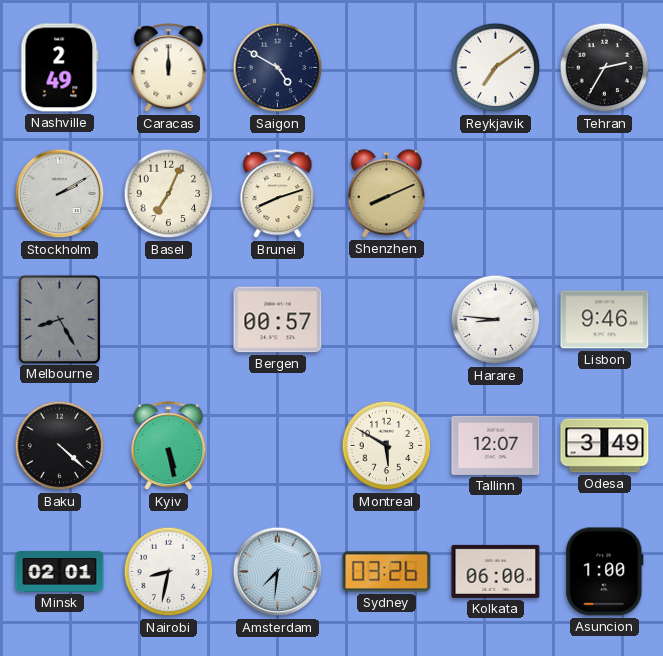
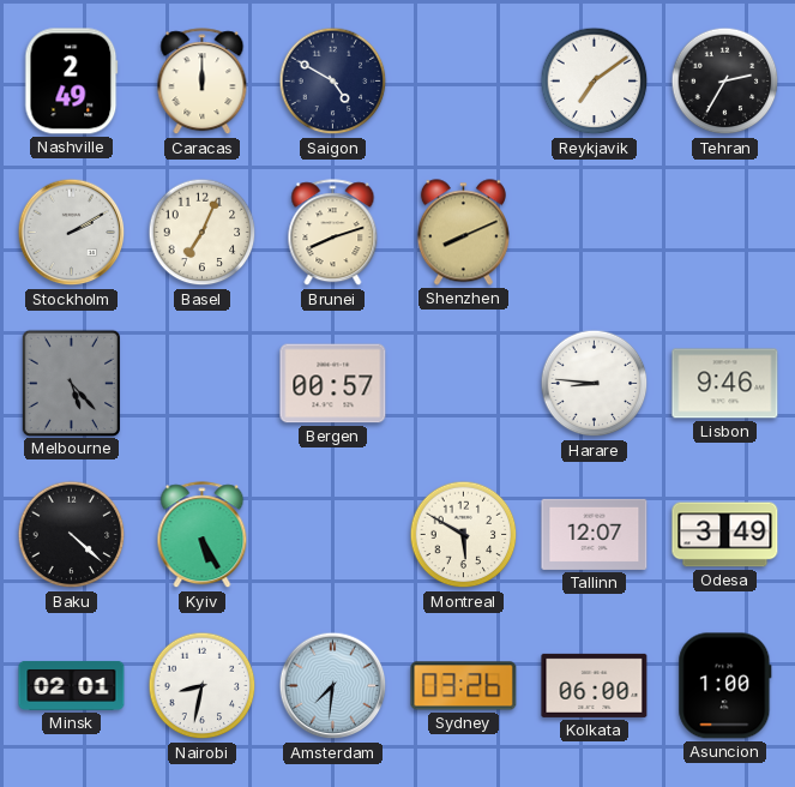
Melbourne: 8:25 -> 5:23
Kyiv: 5:28 -> 5:25
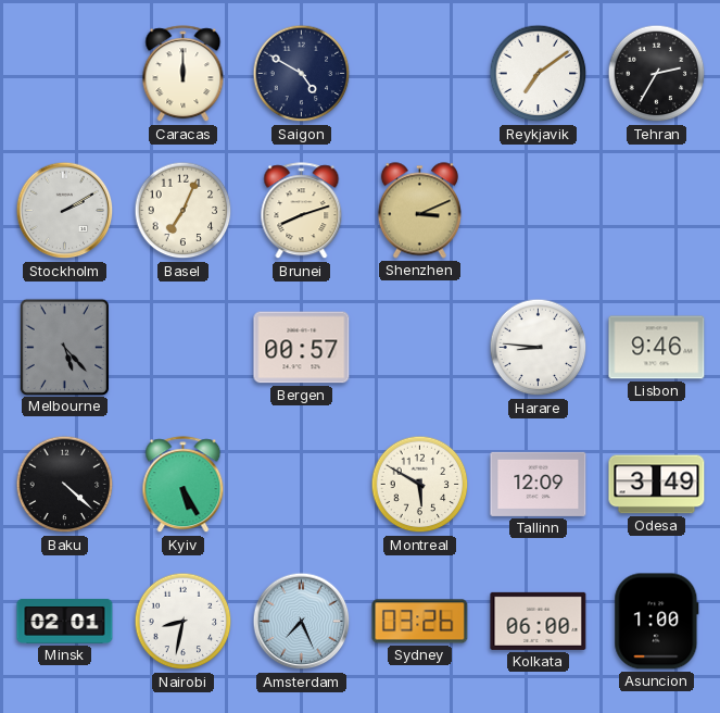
Nashville: 2:49 -> none
Shenzhen: 8:11 -> 3:11
Tallinn: 12:07 -> 12:09
Amsterdam: 7:31 -> 7:26
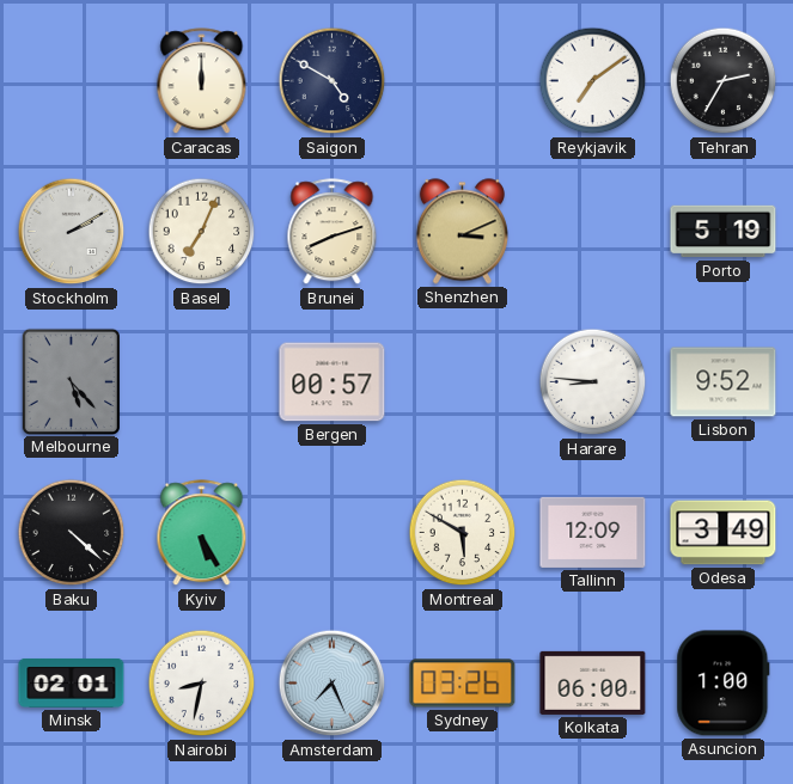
Porto: none -> 5:19
Lisbon: 9:46 -> 9:52
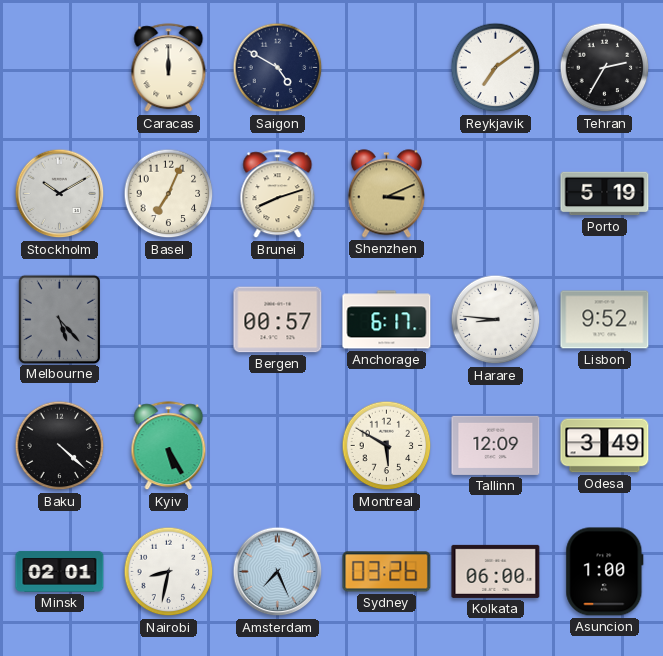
Stockholm: 2:10 -> 10:10
Anchorage: none -> 6:17
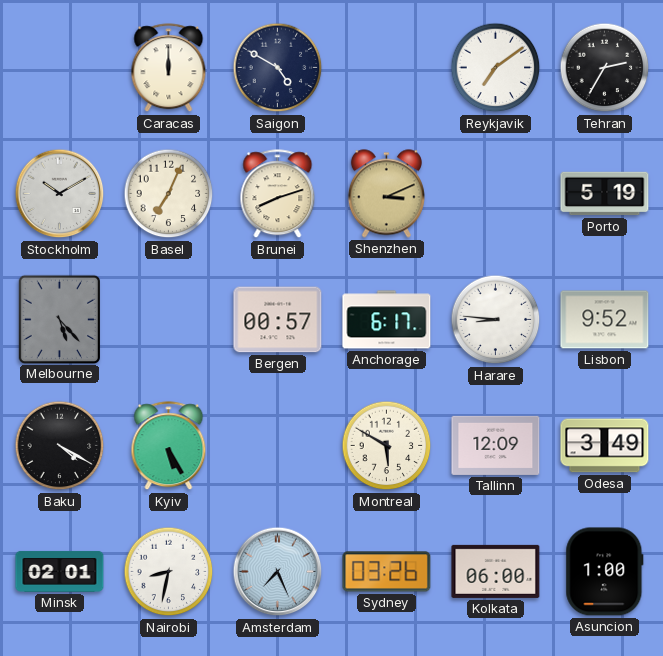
Baku: 4:22 -> 4:20
